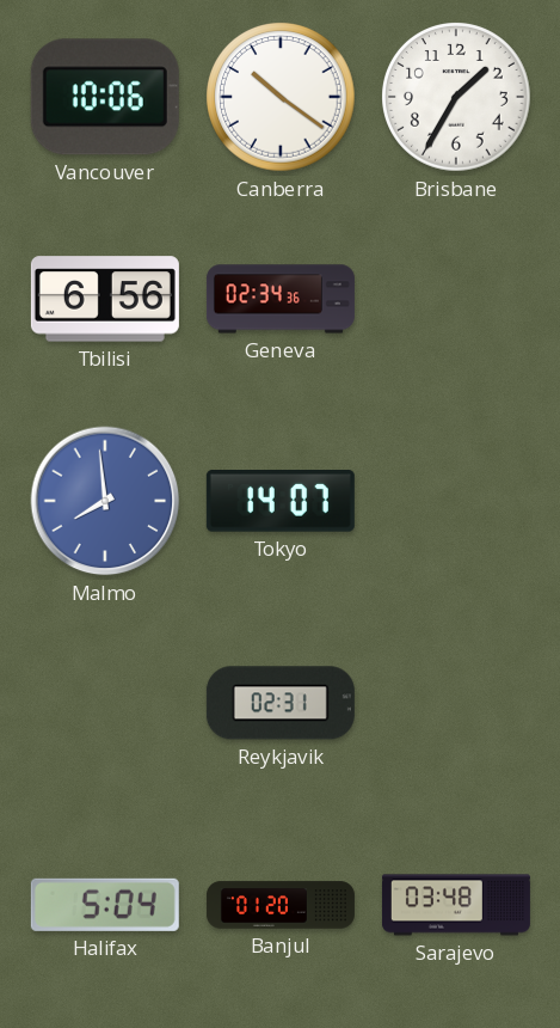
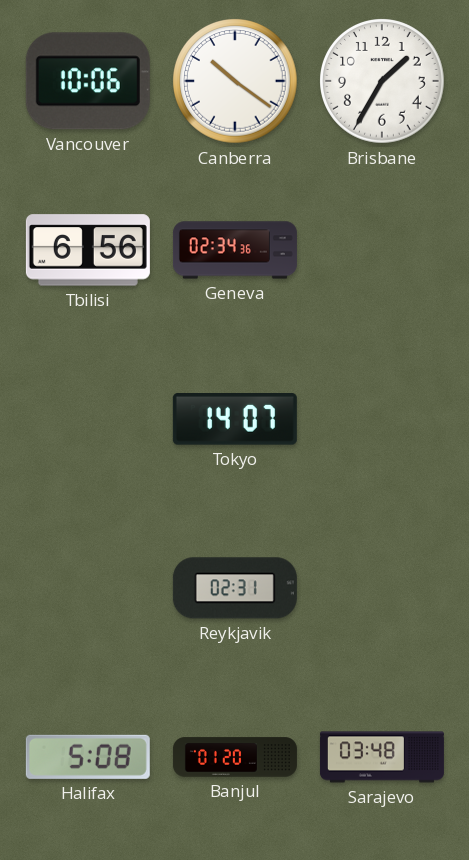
Malmo: 7:59 -> none
Halifax: 5:04 -> 5:08
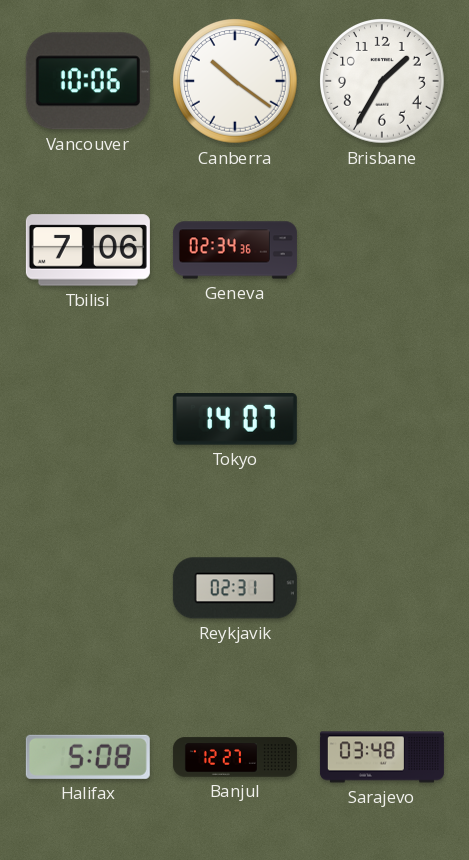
Tbilisi: 6:56 -> 7:06
Banjul: 01:20 -> 12:27
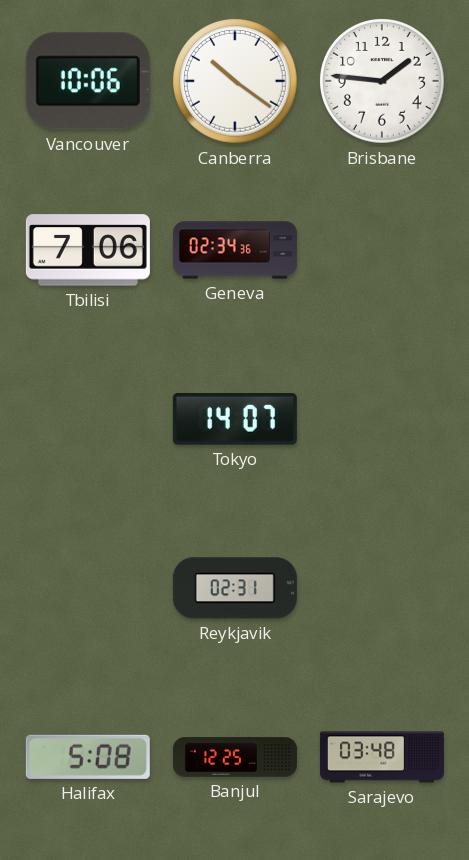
Brisbane: 1:35 -> 1:46
Banjul: 12:27 -> 12:25
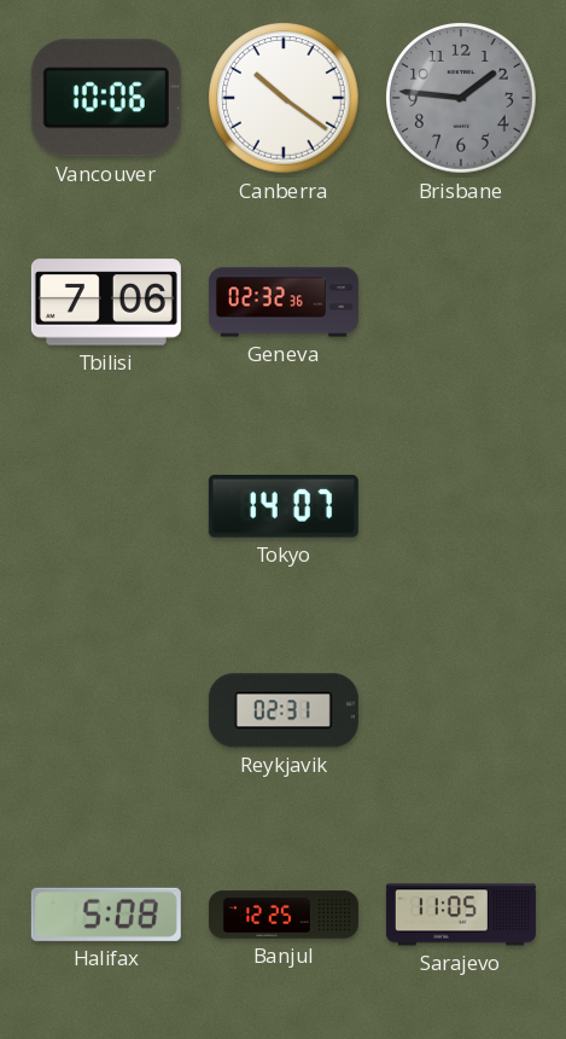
Brisbane dial: white -> grey
Geneva: 02:34 -> 02:32
Sarajevo: 03:48 -> 11:05
